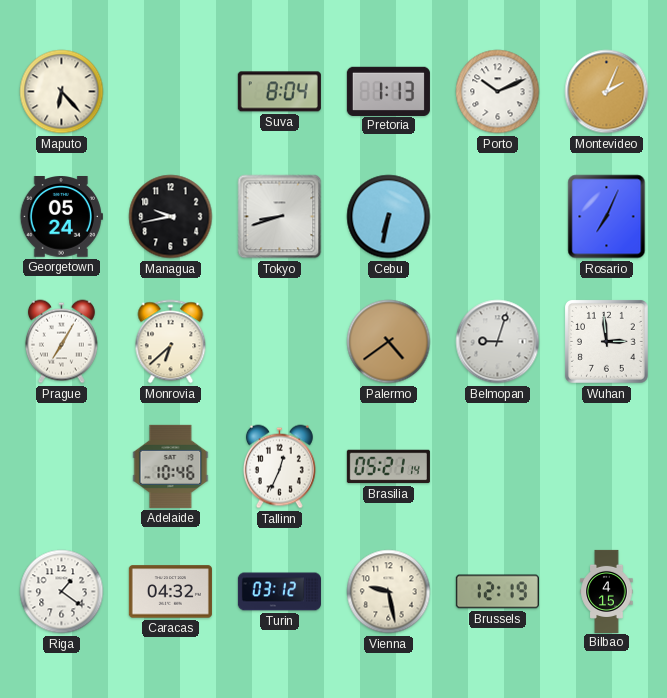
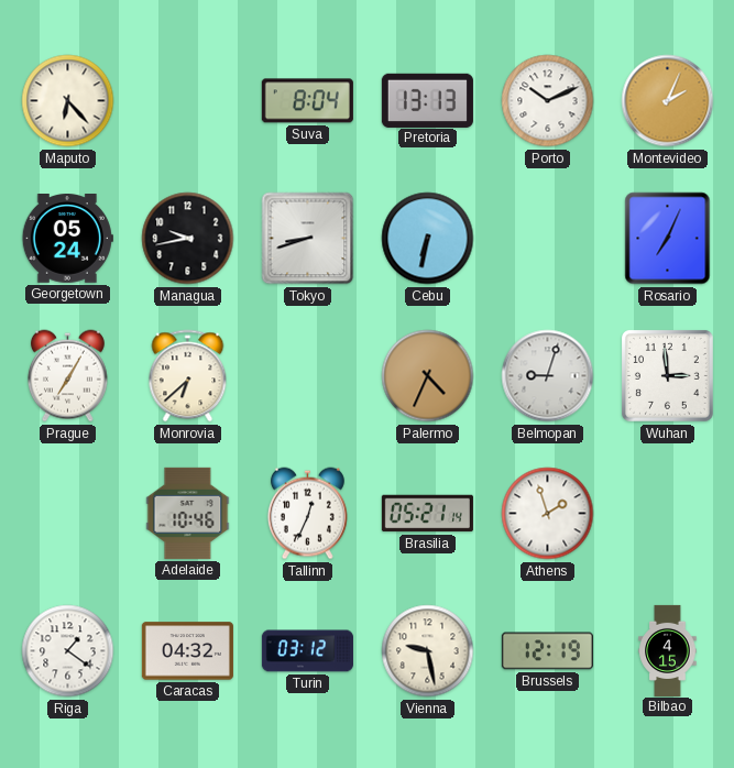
Pretoria: 1:13 -> 13:13
Palermo: 4:39 -> 4:34
Athens: none -> 1:57
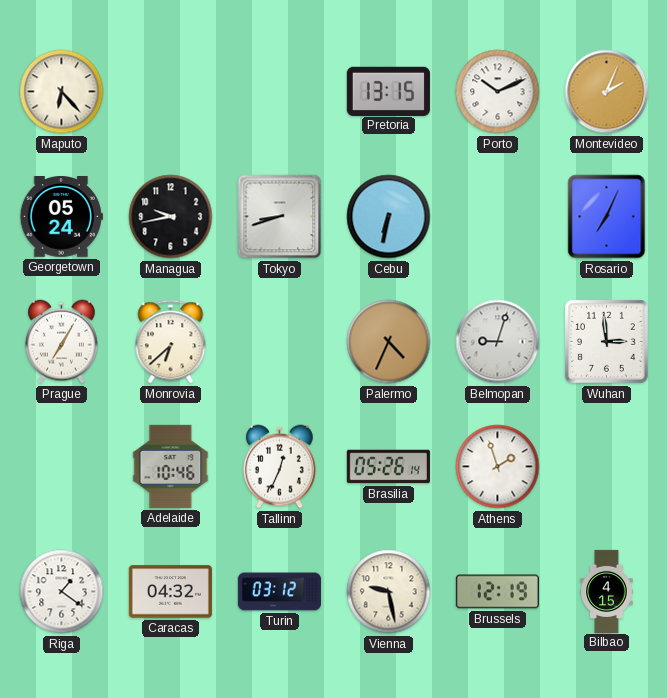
Suva: 8:04 -> none
Pretoria: 13:13 -> 13:15
Brasilia: 05:21 -> 05:26
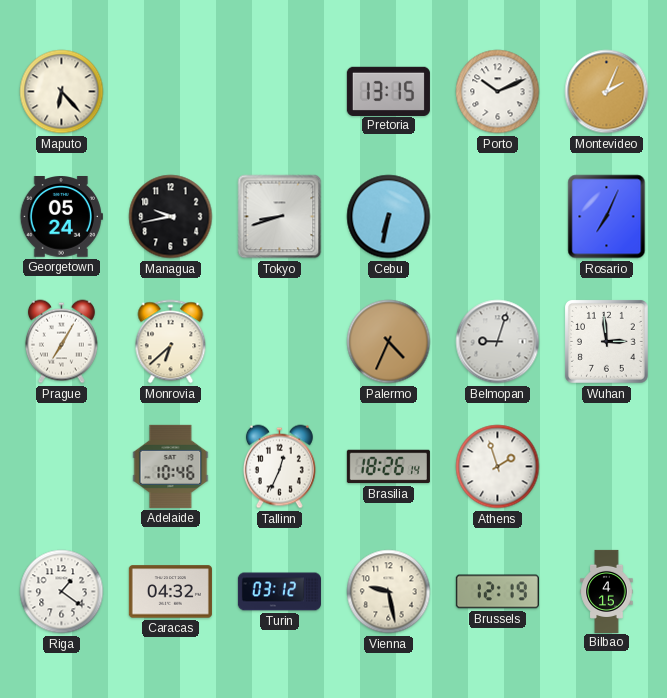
Brasilia: 05:26 -> 18:26
